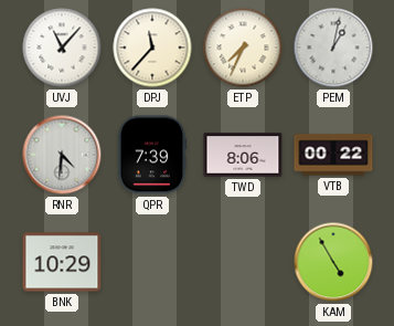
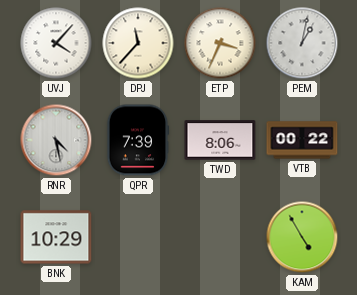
UVJ: 11:07 -> 4:07
ETP: 7:34 -> 3:34
RNR: 4:31 -> 4:28
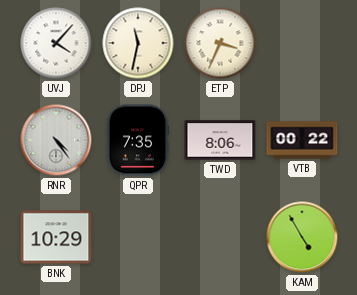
DPJ: 11:37 -> 11:32
PEM: 1:02 -> none
RNR: 4:28 -> 4:24
QPR: 7:39 -> 7:35
